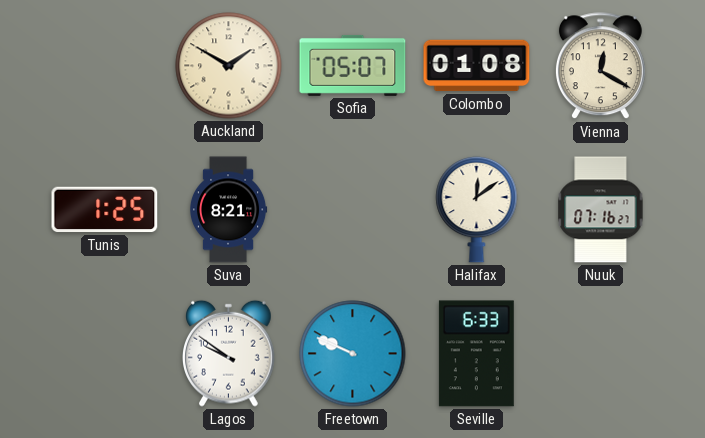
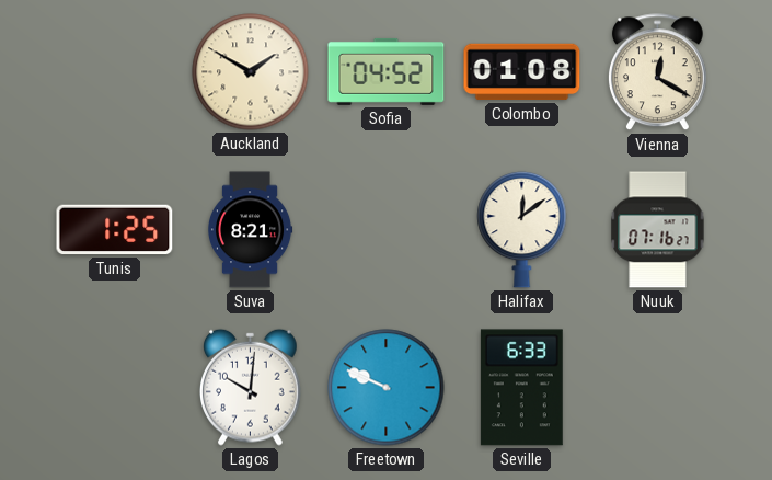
Sofia: 05:07 -> 04:52
Lagos: 9:51 -> 10:01
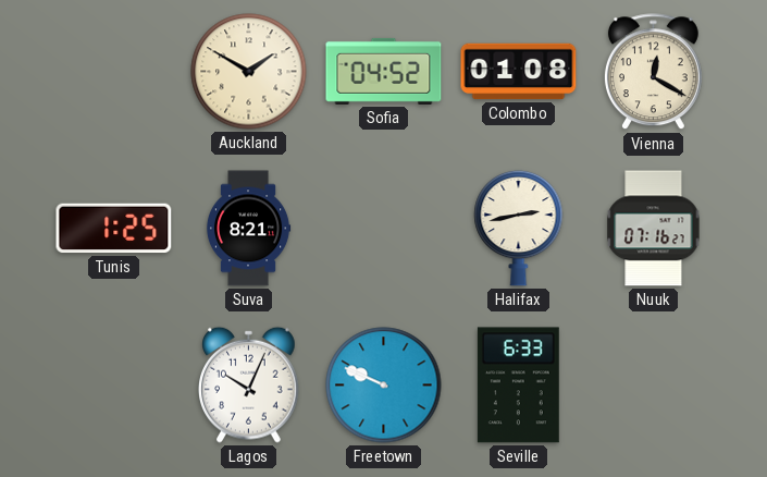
Halifax: 12:09 -> 2:43
Lagos: 10:01 -> 10:04
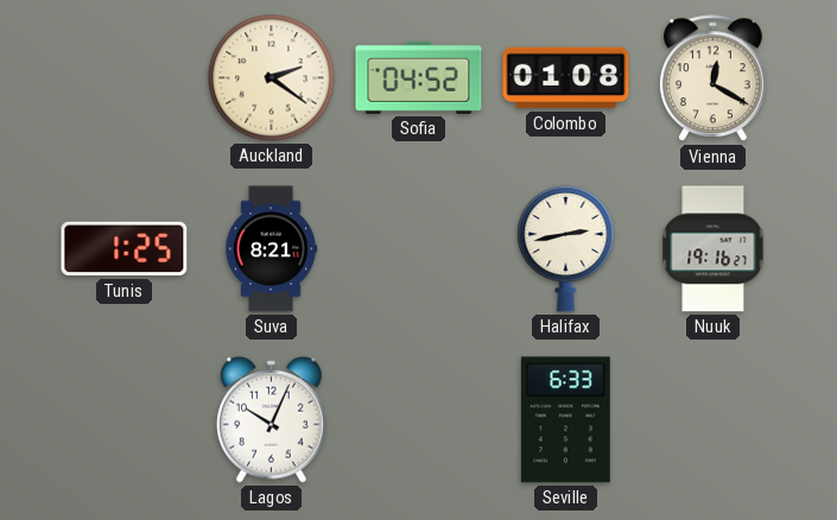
Auckland: 1:50 -> 2:21
Nuuk: 07:16 -> 19:16
Freetown: 9:49 -> none
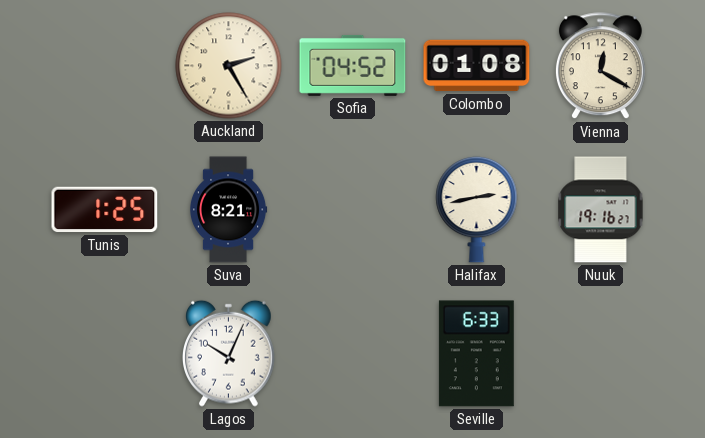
Auckland: 2:21 -> 2:25
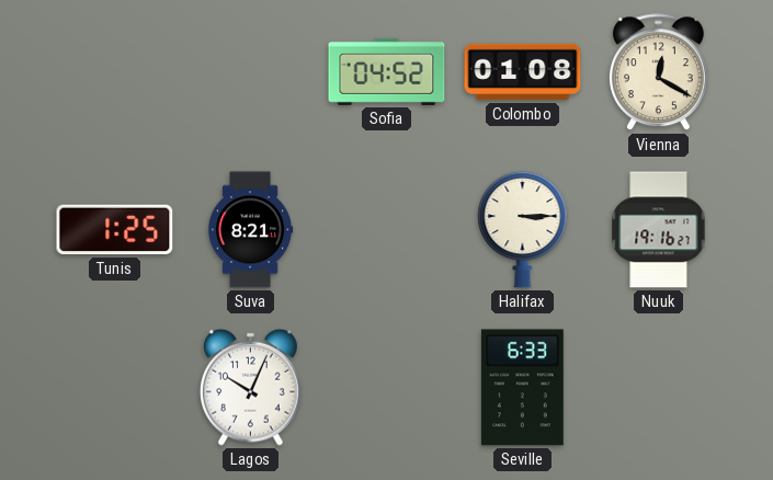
Auckland: 2:25 -> none
Halifax: 2:43 -> 3:15
